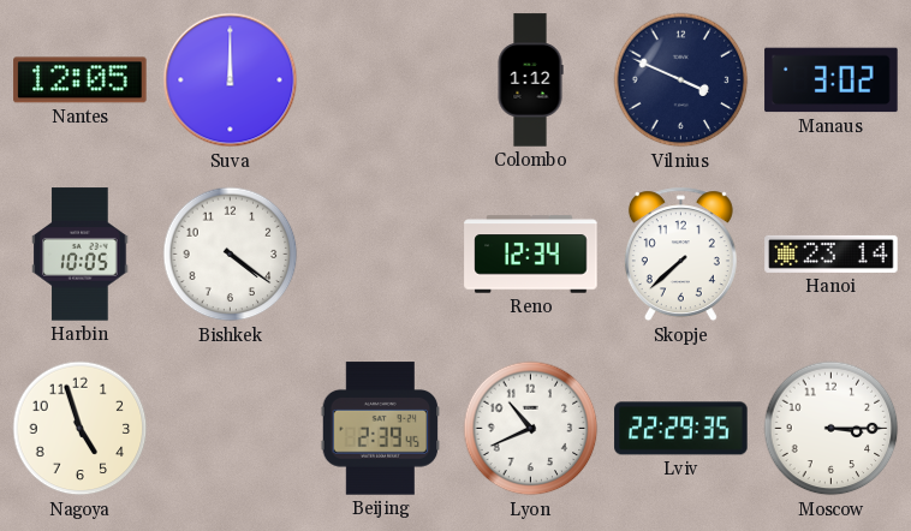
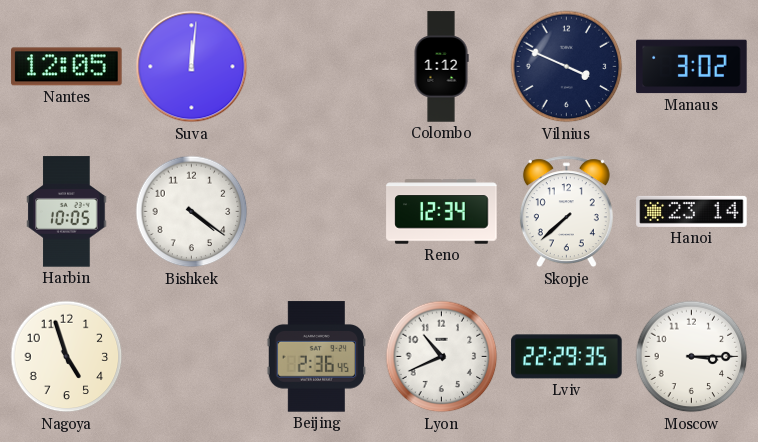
Suva: 12:00 -> 12:01
Beijing: 2:39 -> 2:36
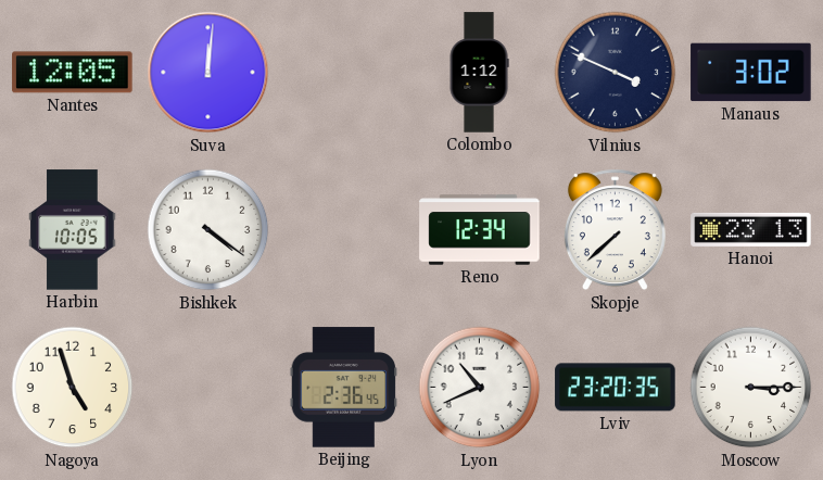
Hanoi: 23:14 -> 23:13
Lviv: 22:29 -> 23:20
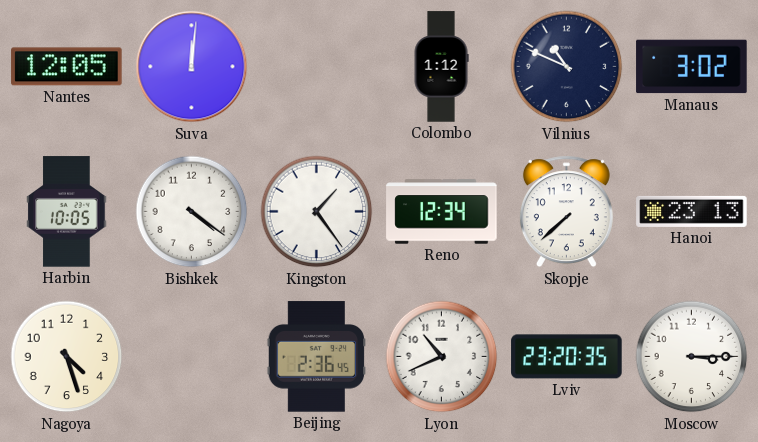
Vilnius: 3:49 -> 10:49
Kingston: none -> 1:24
Nagoya: 4:57 -> 4:27
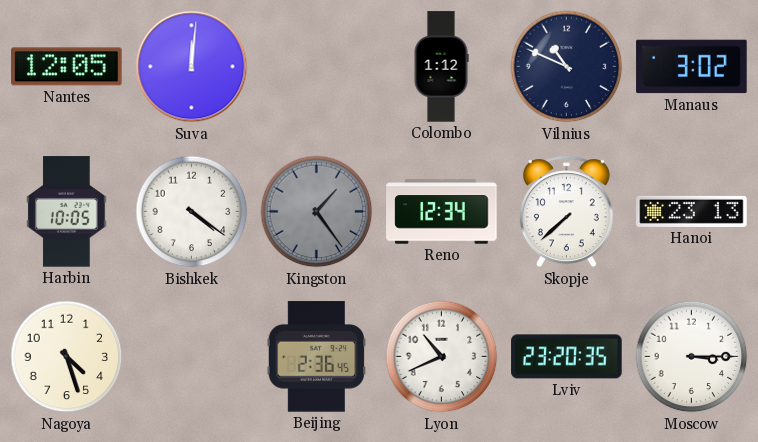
Kingston dial: white -> grey
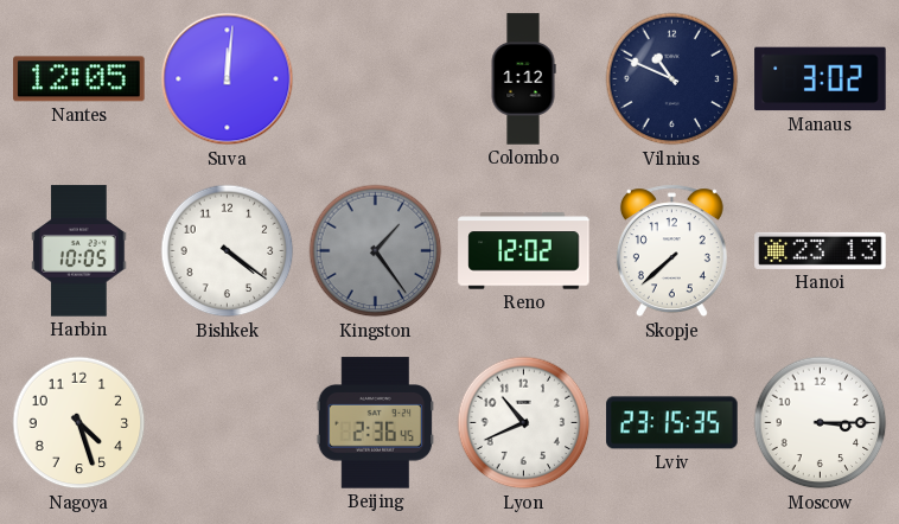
Reno: 12:34 -> 12:02
Lviv: 23:20 -> 23:15
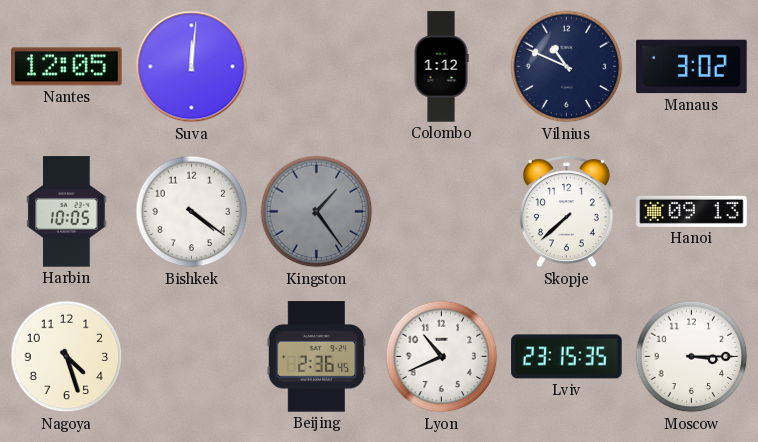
Reno: 12:02 -> none
Hanoi: 23:13 -> 09:13
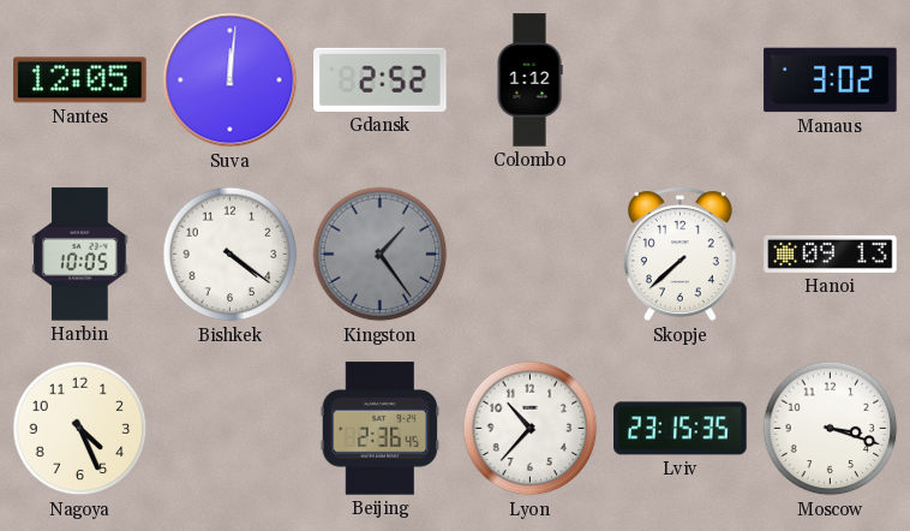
Gdansk: none -> 2:52
Vilnius: 10:49 -> none
Nagoya: 4:27 -> 4:26
Lyon: 10:41 -> 10:37
Moscow: 3:15 -> 3:18
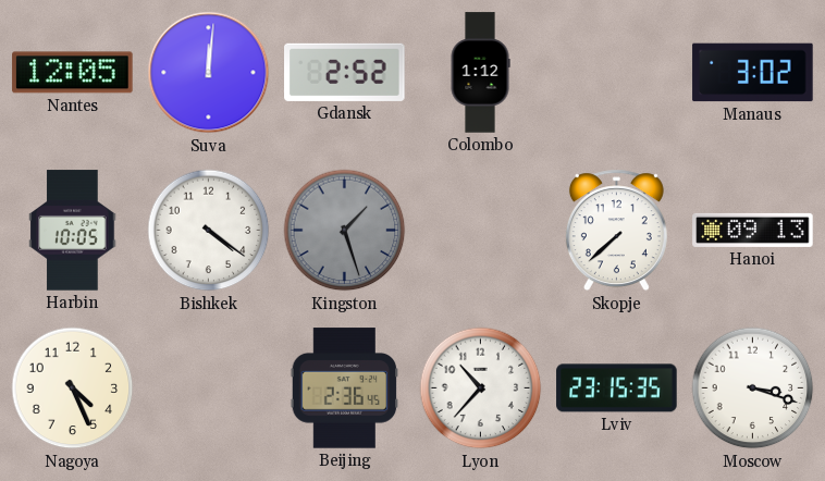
Kingston: 1:24 -> 1:27
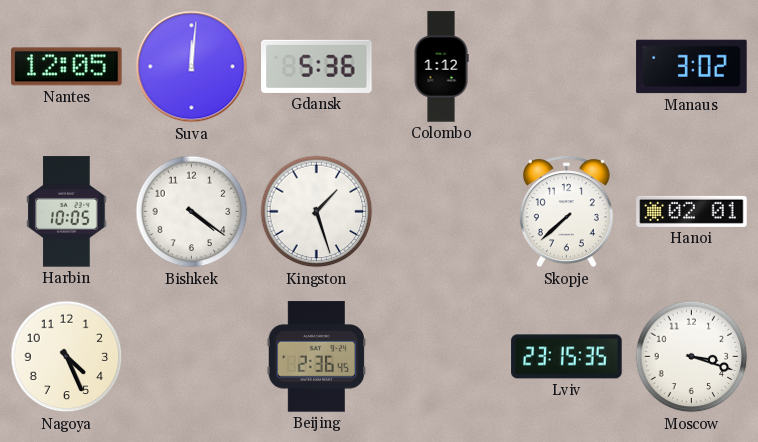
Gdansk: 2:52 -> 5:36
Kingston dial: grey -> white
Hanoi: 09:13 -> 02:01
Lyon: 10:37 -> none
